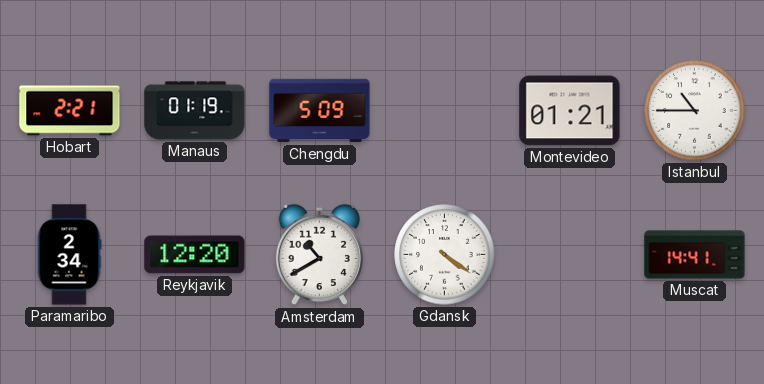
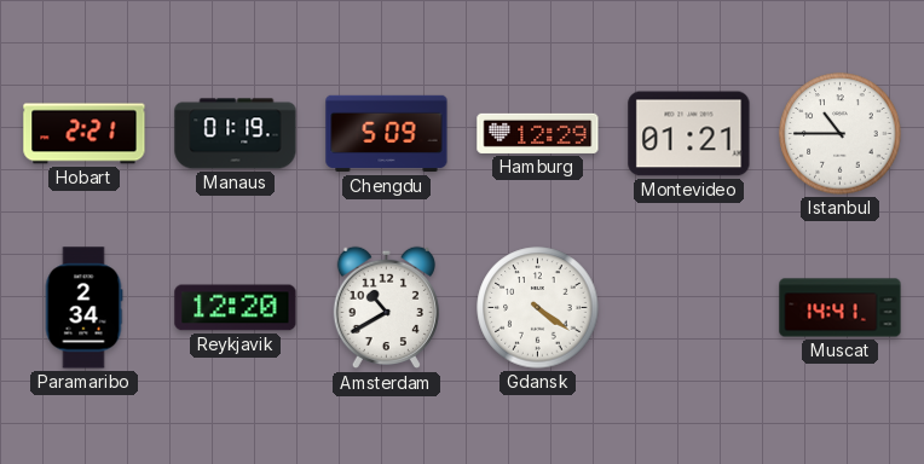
Hamburg: none -> 12:29
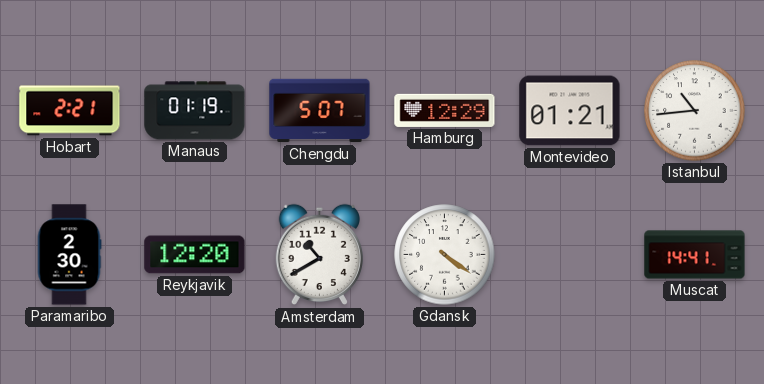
Chengdu: 5:09 -> 5:07
Istanbul: 10:45 -> 10:44
Paramaribo: 2:34 -> 2:30
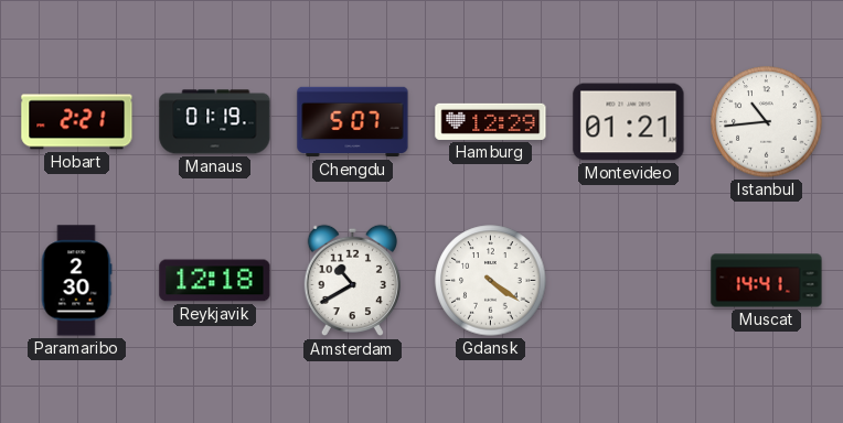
Reykjavik: 12:20 -> 12:18
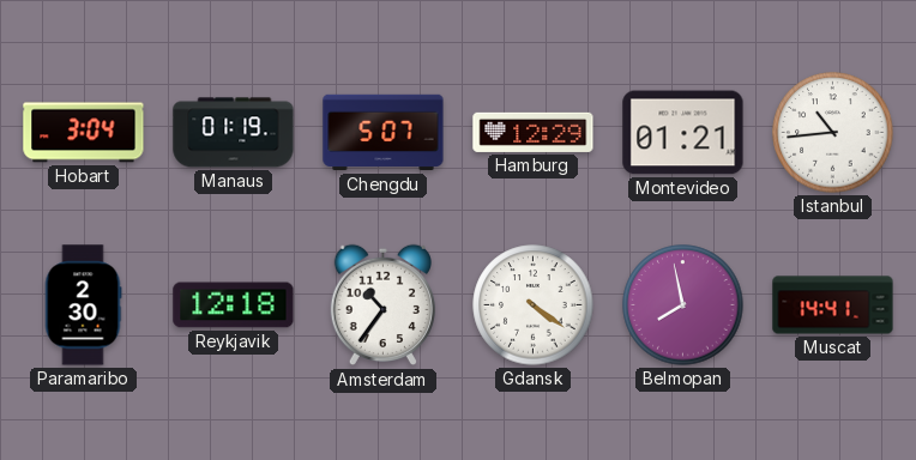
Hobart: 2:21 -> 3:04
Amsterdam: 10:40 -> 10:36
Belmopan: none -> 7:58
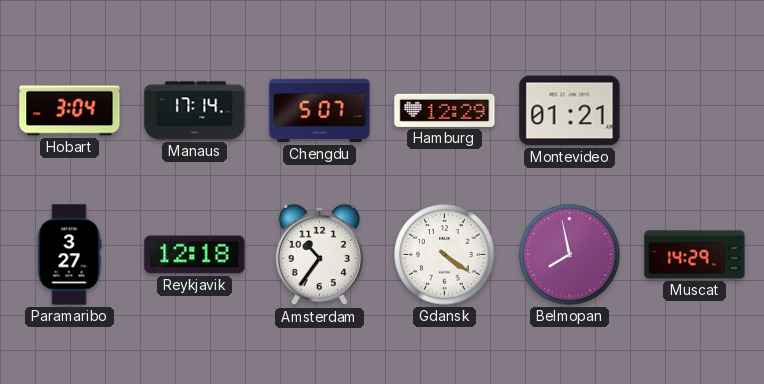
Manaus: 01:19 -> 17:14
Istanbul: 10:44 -> none
Paramaribo: 2:30 -> 3:27
Muscat: 14:41 -> 14:29
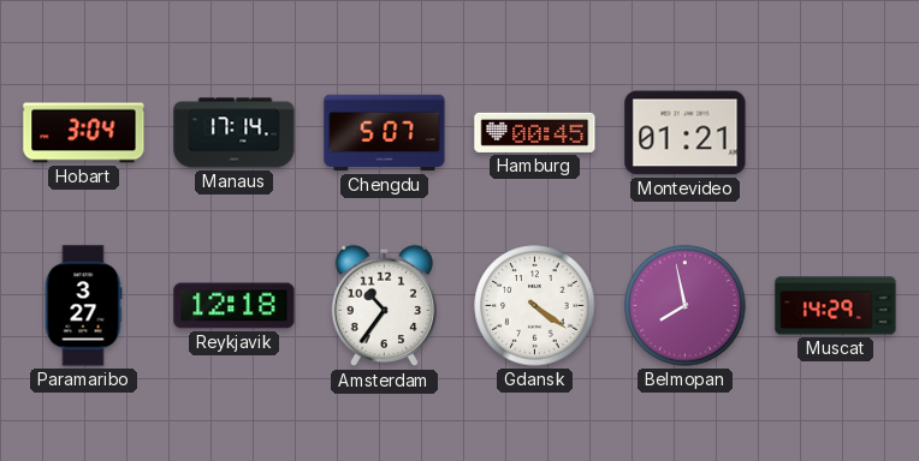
Hamburg: 12:29 -> 00:45
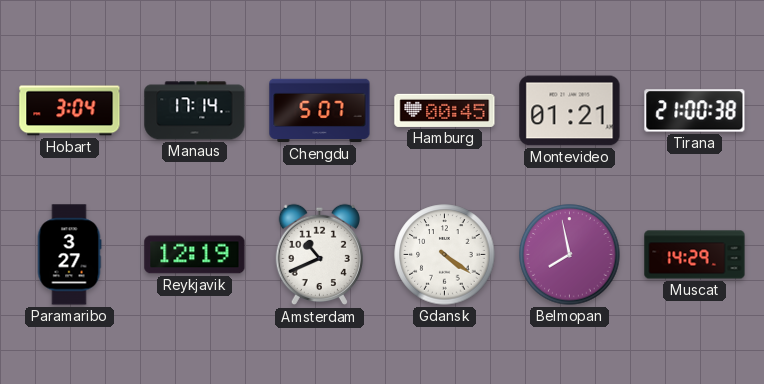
Tirana: none -> 21:00
Reykjavik: 12:18 -> 12:19
Amsterdam: 10:36 -> 10:41
